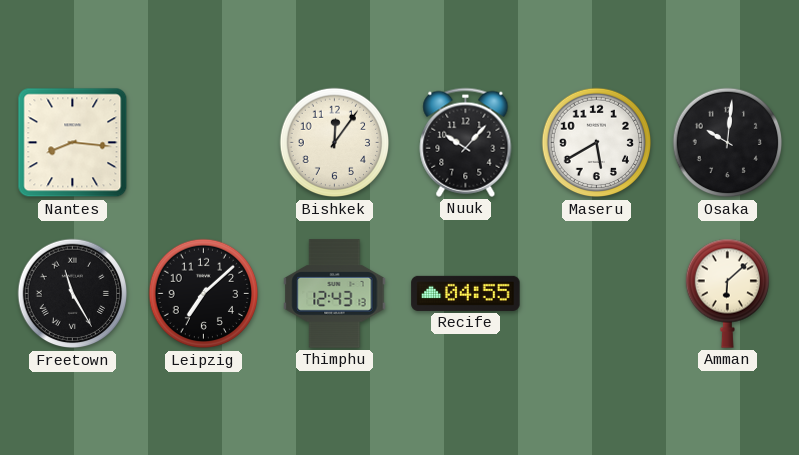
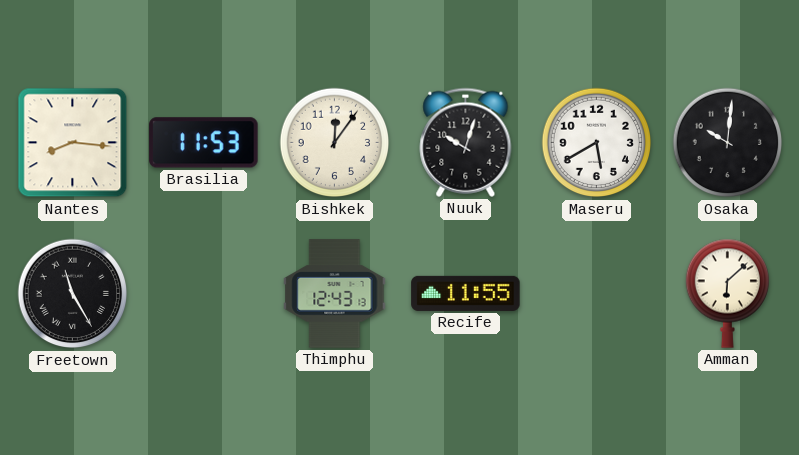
Brasilia: none -> 11:53
Nuuk: 10:07 -> 10:03
Leipzig: 7:08 -> none
Recife: 04:55 -> 11:55
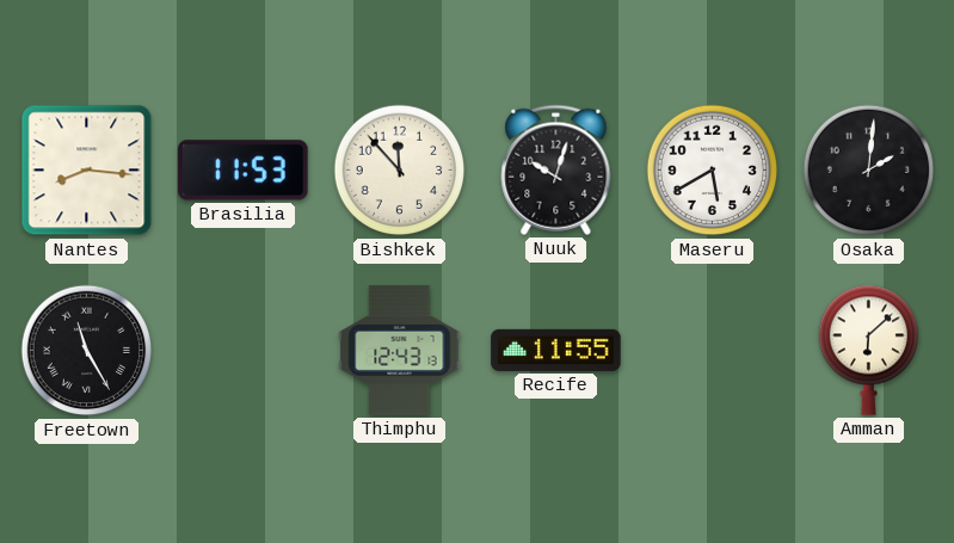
Bishkek: 12:06 -> 11:53
Osaka: 10:01 -> 2:01
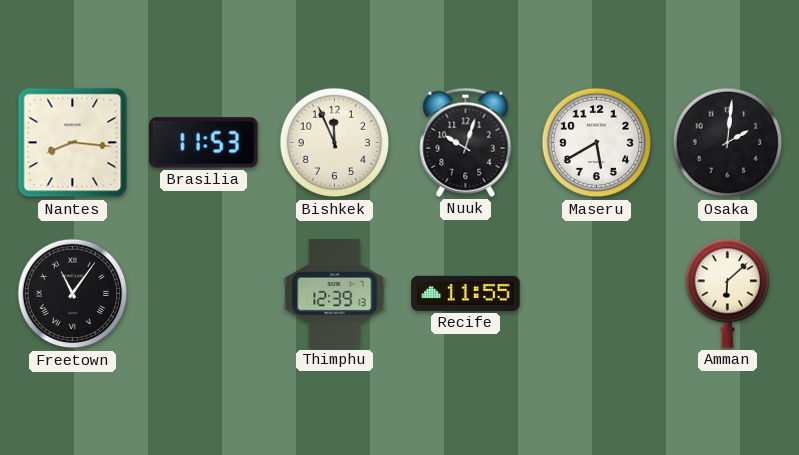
Bishkek: 11:53 -> 11:56
Freetown: 11:25 -> 11:06
Thimphu: 12:43 -> 12:39
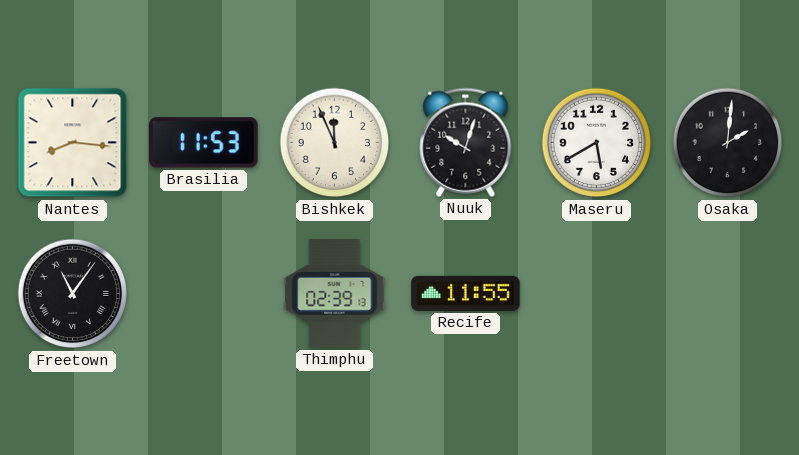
Thimphu: 12:39 -> 02:39
Amman: 6:08 -> none
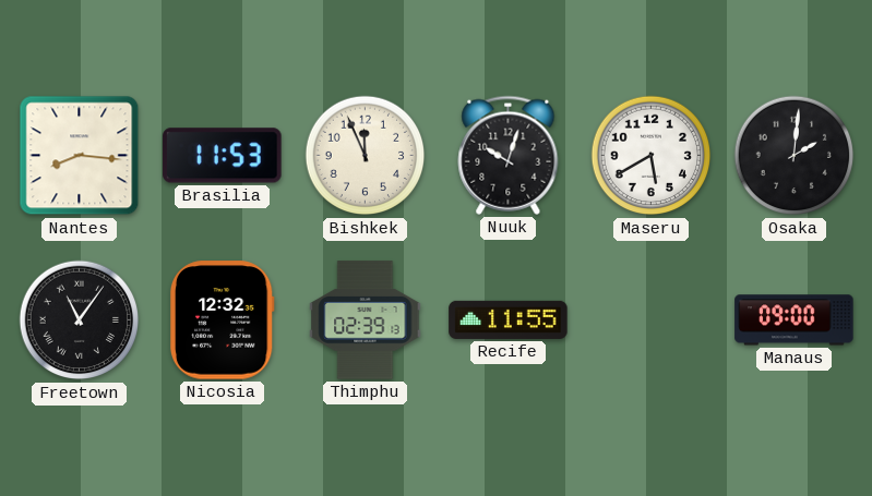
Nicosia: none -> 12:32
Manaus: none -> 09:00
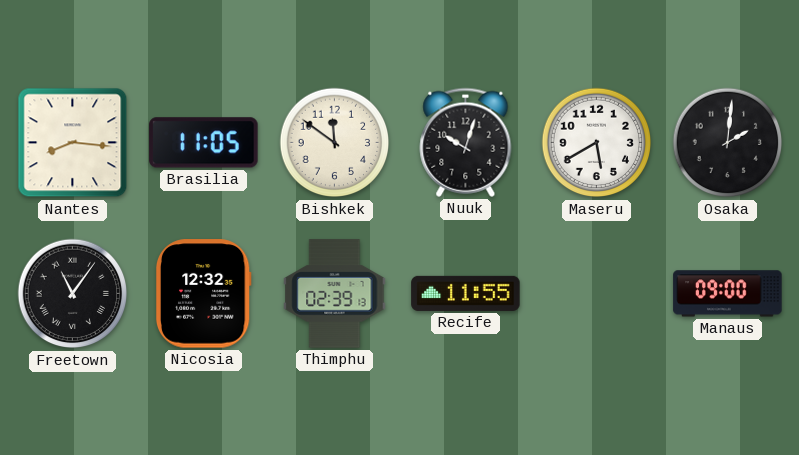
Brasilia: 11:53 -> 11:05
Bishkek: 11:56 -> 11:51
